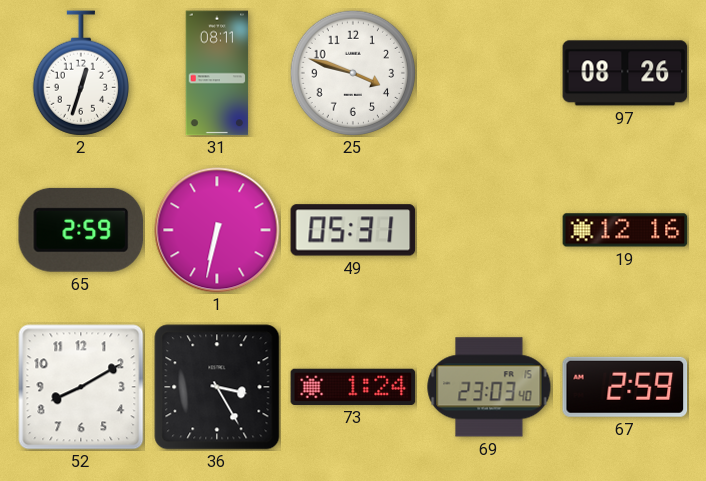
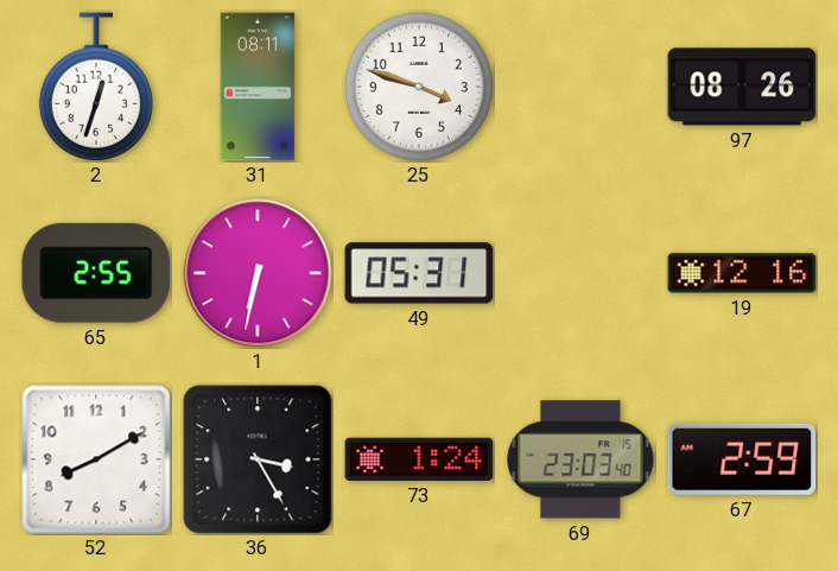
65: 2:59 -> 2:55
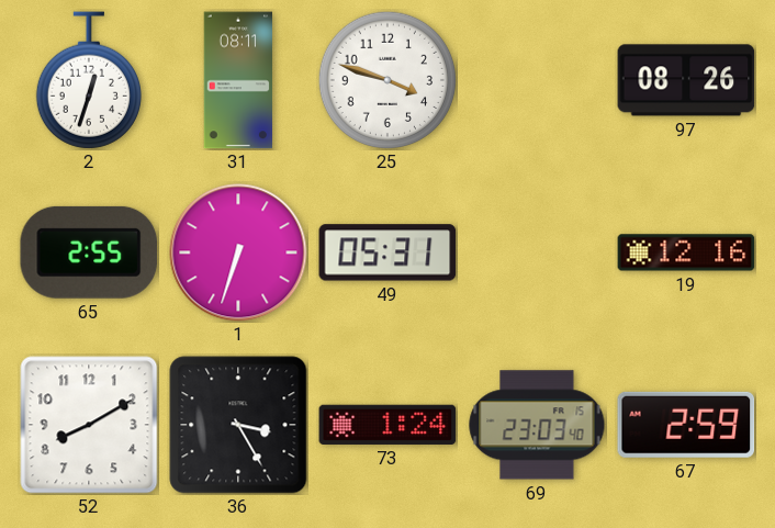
1: 6:32 -> 6:33
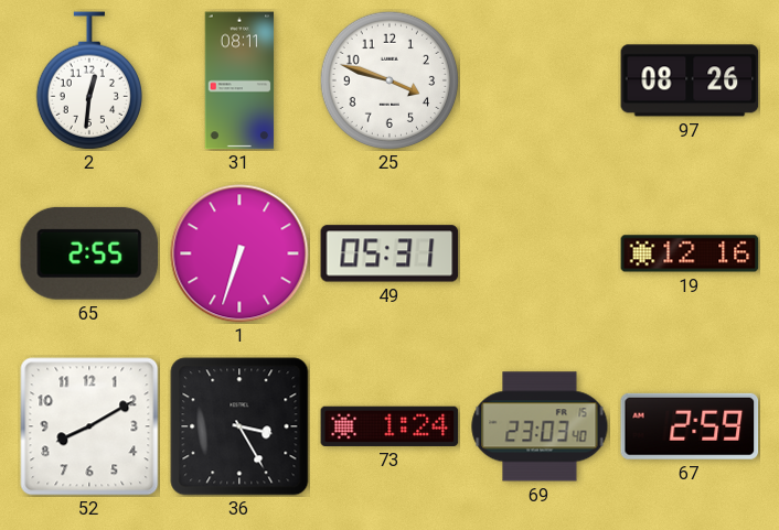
2: 12:33 -> 12:31
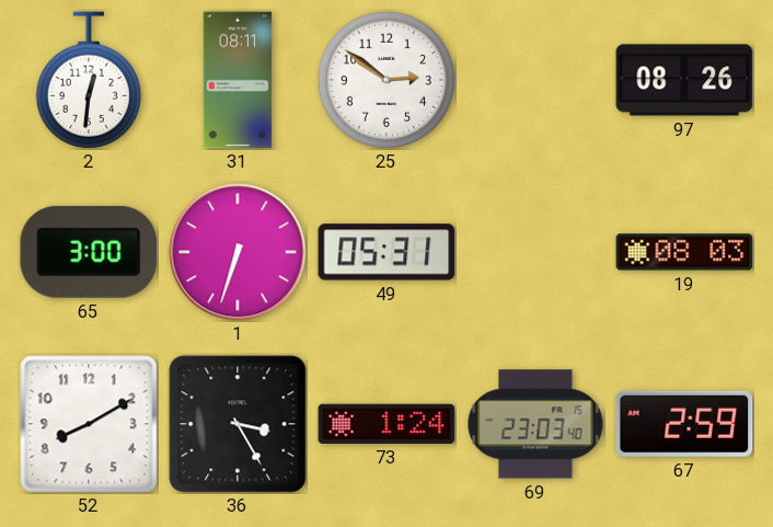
25: 3:48 -> 2:51
65: 2:55 -> 3:00
19: 12:16 -> 08:03
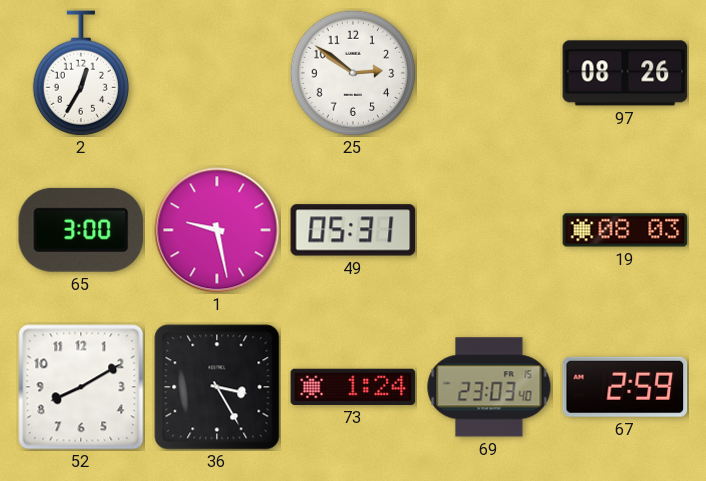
2: 12:31 -> 12:35
31: 08:11 -> none
1: 6:33 -> 9:28
